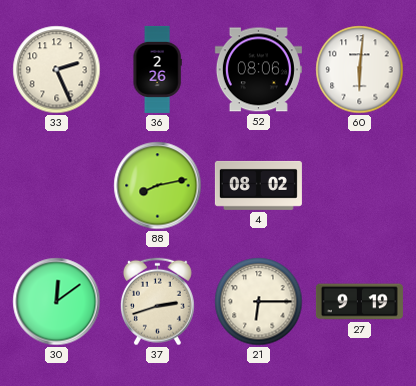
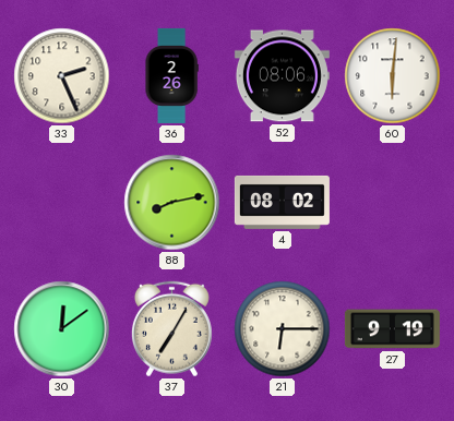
37: 2:42 -> 7:05
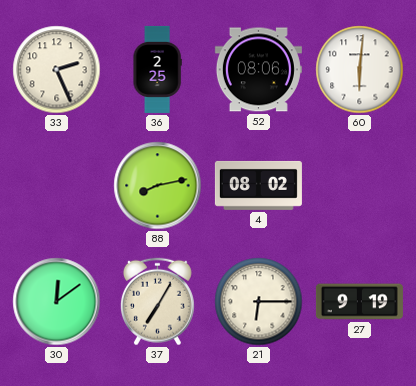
36: 2:26 -> 2:25
